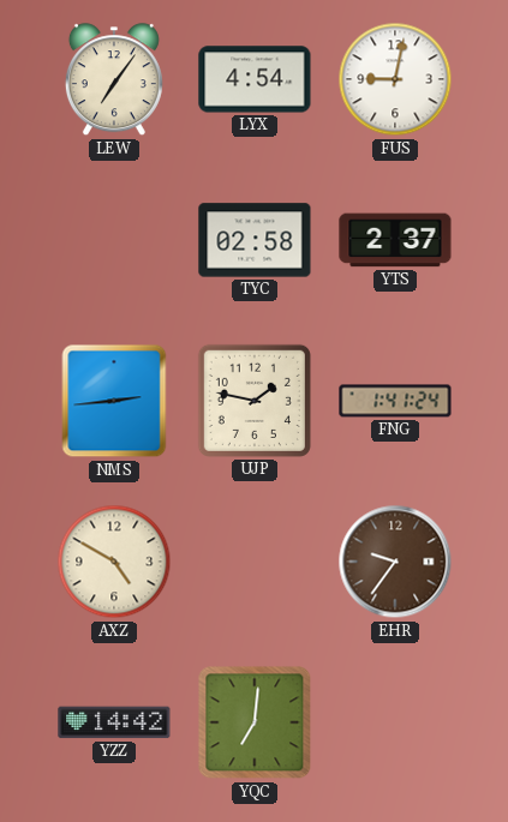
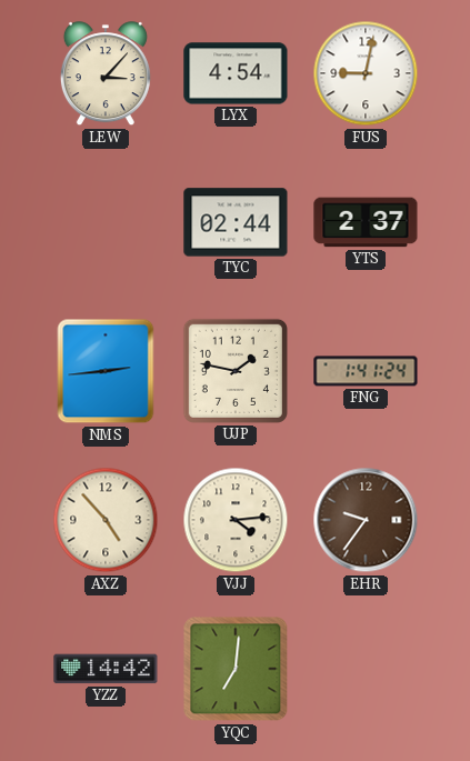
LEW: 7:06 -> 3:07
TYC: 02:58 -> 02:44
AXZ: 4:50 -> 4:53
VJJ: none -> 4:14
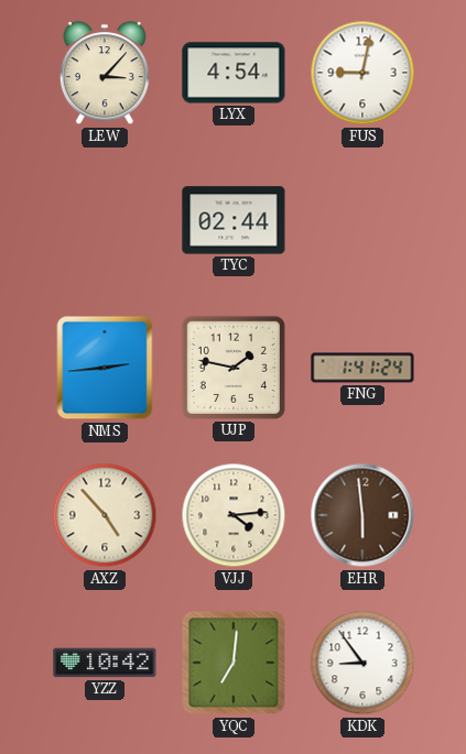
YTS: 2:37 -> none
EHR: 9:36 -> 5:59
YZZ: 14:42 -> 10:42
KDK: none -> 8:54
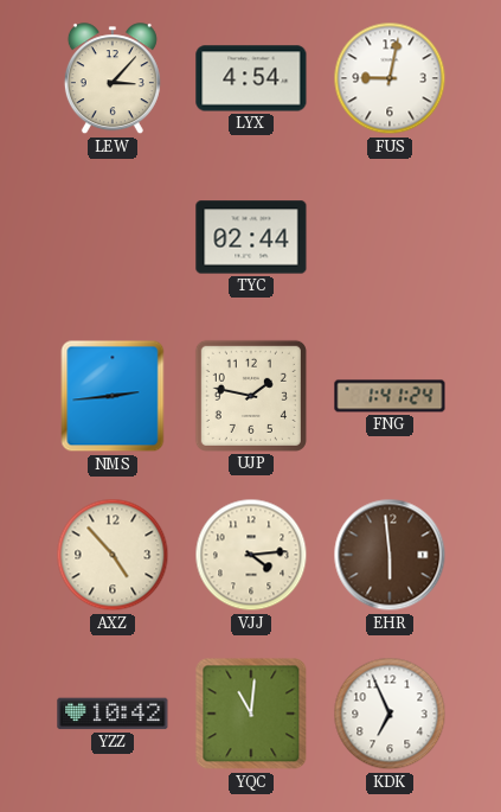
YQC: 7:01 -> 11:01
KDK: 8:54 -> 6:56
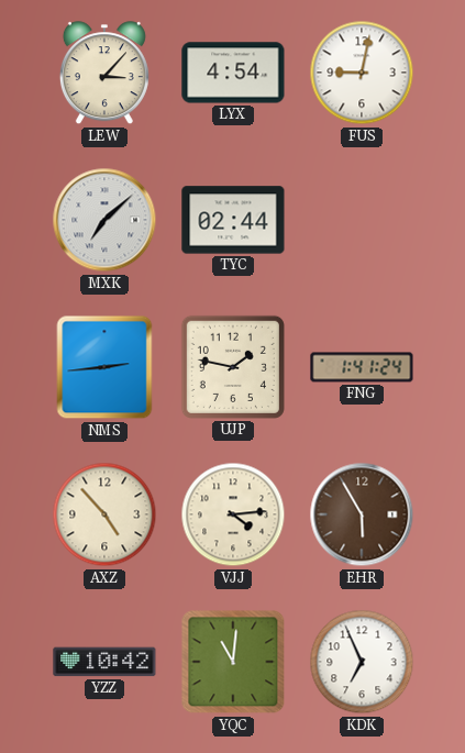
MXK: none -> 7:08
EHR: 5:59 -> 5:55
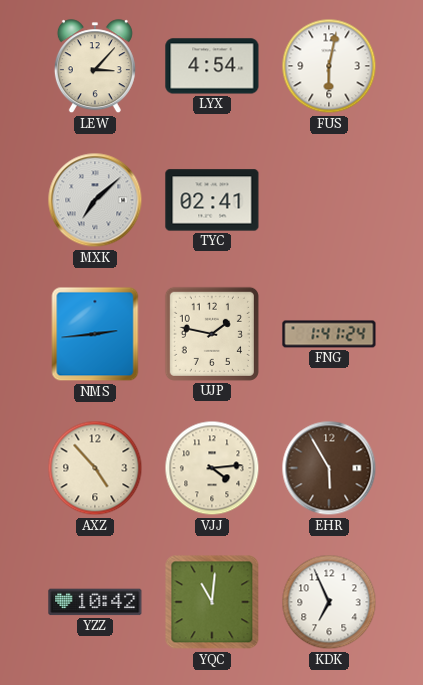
FUS: 9:02 -> 6:02
TYC: 02:44 -> 02:41
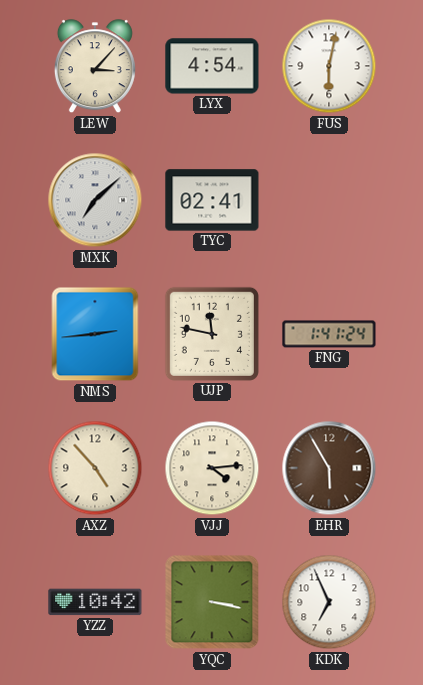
UJP: 1:47 -> 11:47
YQC: 11:01 -> 3:17
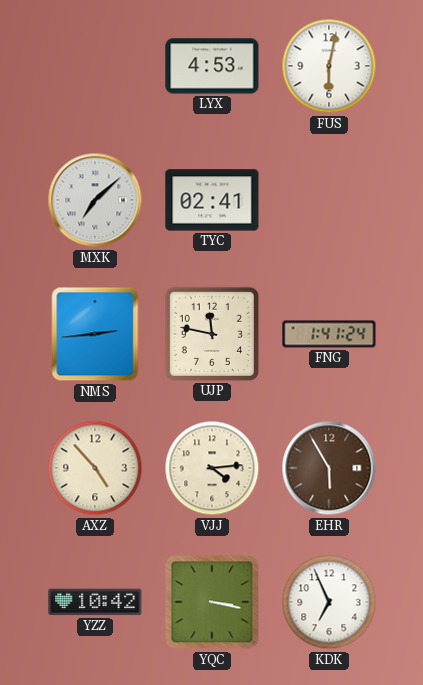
LEW: 3:07 -> none
LYX: 4:54 -> 4:53
